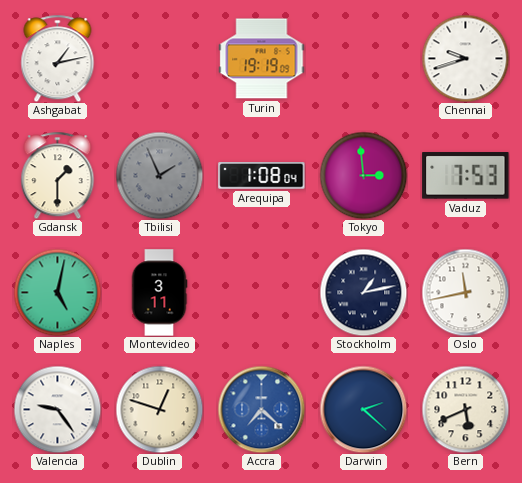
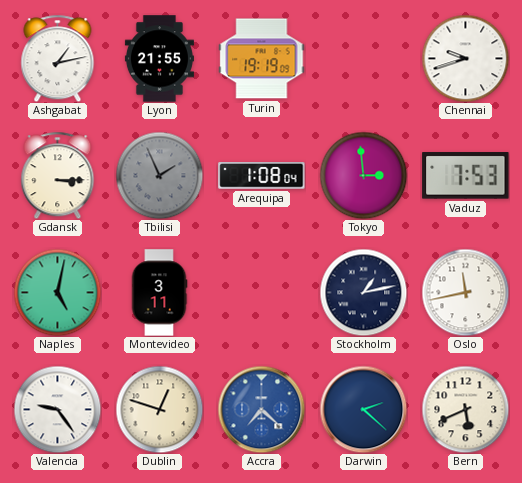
Lyon: none -> 21:55
Gdansk: 1:30 -> 3:15
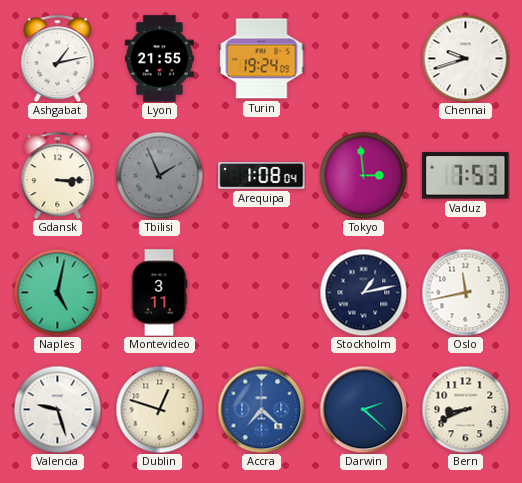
Turin: 19:19 -> 19:24
Valencia: 9:24 -> 9:27
Bern: 5:41 -> 8:41
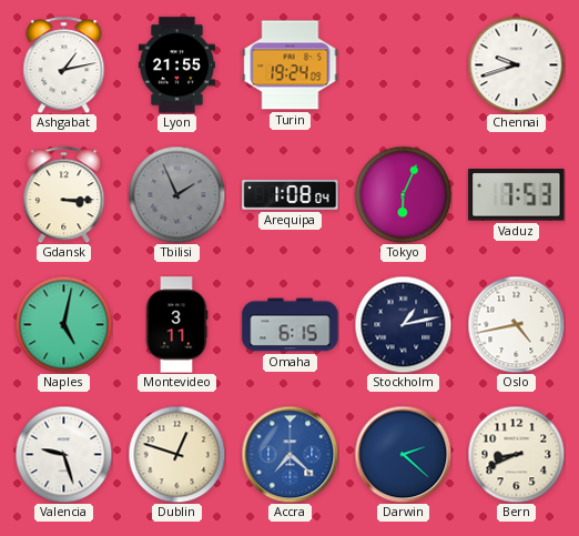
Tokyo: 2:59 -> 6:04
Omaha: none -> 6:15
Oslo: 11:43 -> 4:43
